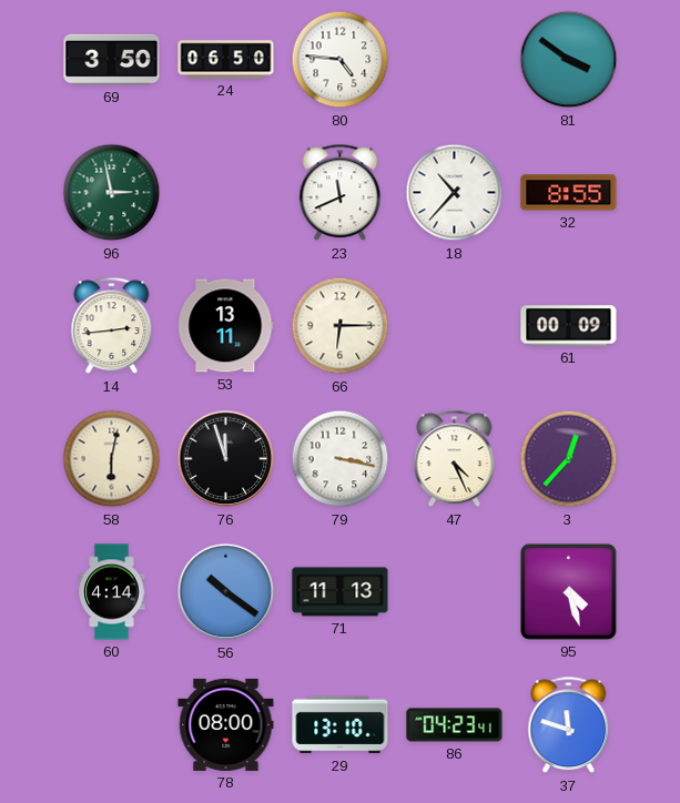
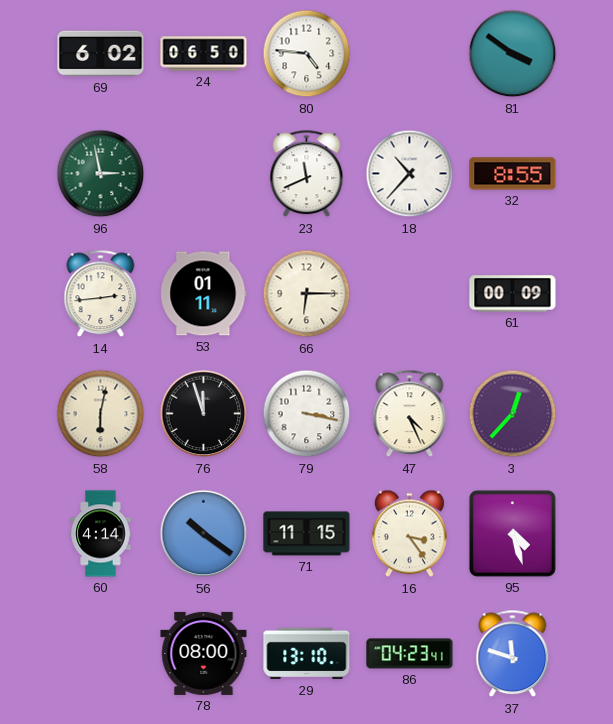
69: 3:50 -> 6:02
53: 13:11 -> 01:11
71: 11:13 -> 11:15
16: none -> 3:24
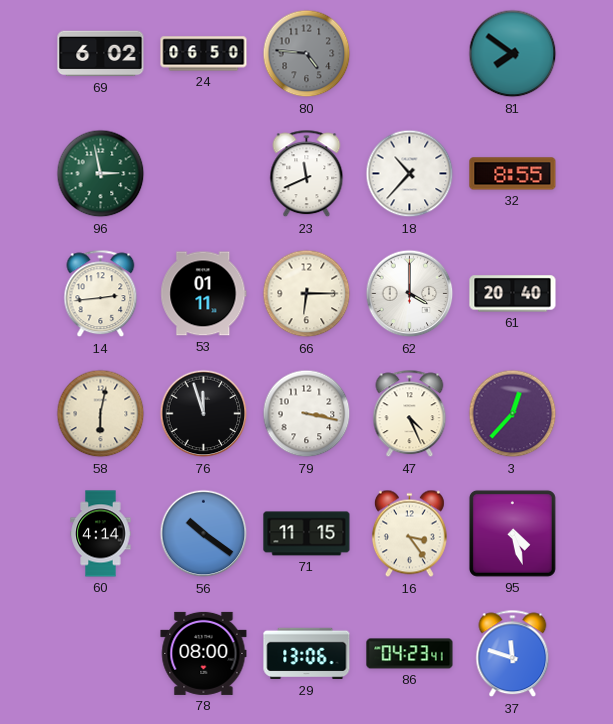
80 dial: white -> grey
81: 3:51 -> 7:51
62: none -> 4:00
61: 00:09 -> 20:40
29: 13:10 -> 13:06
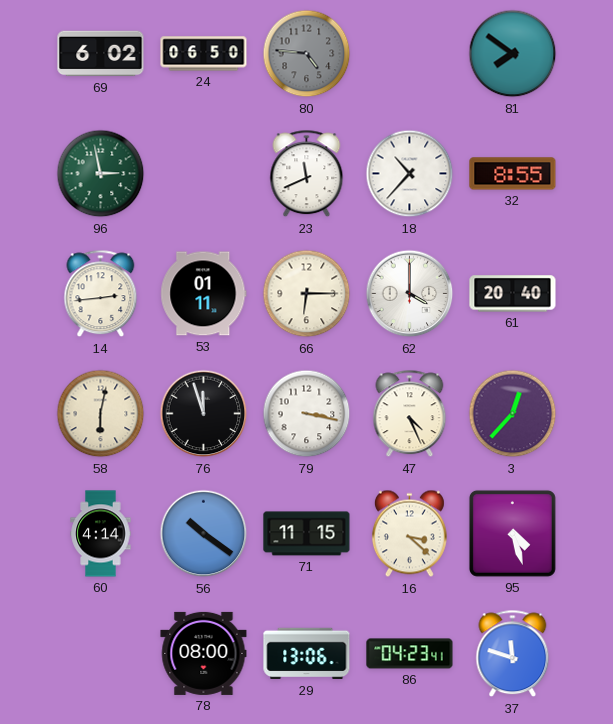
16: 3:24 -> 3:22
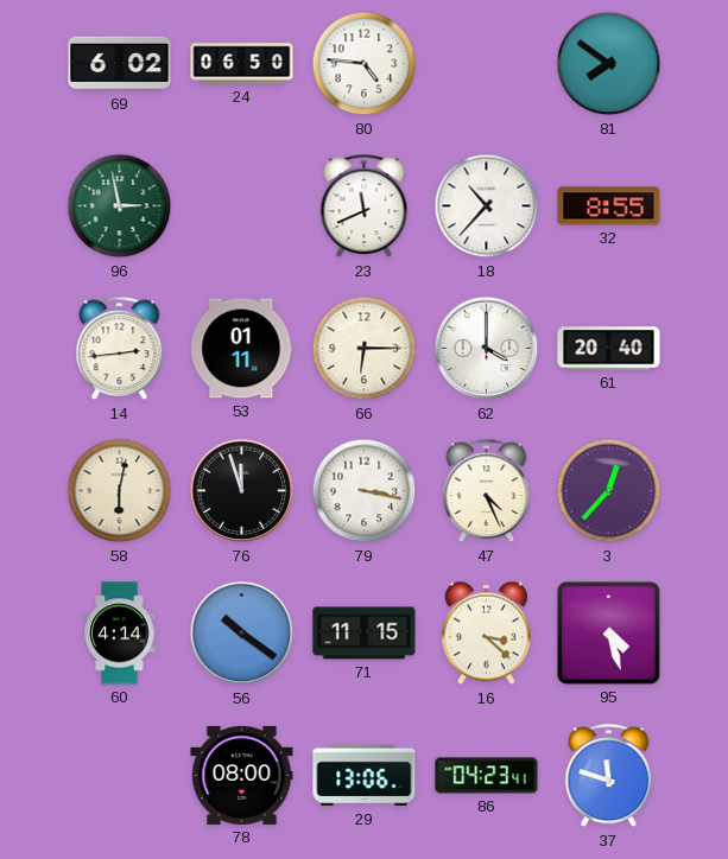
80 dial: grey -> white
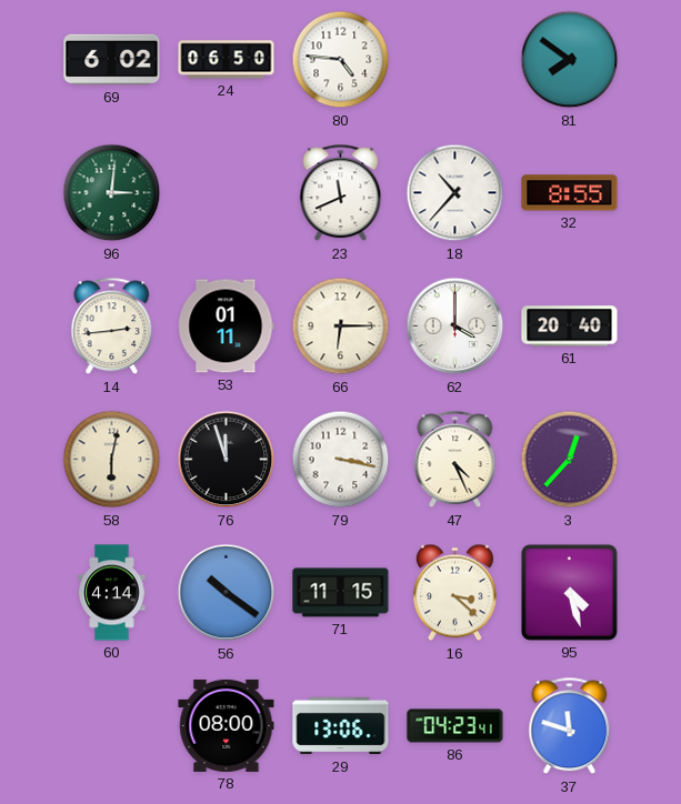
96: 2:58 -> 3:01
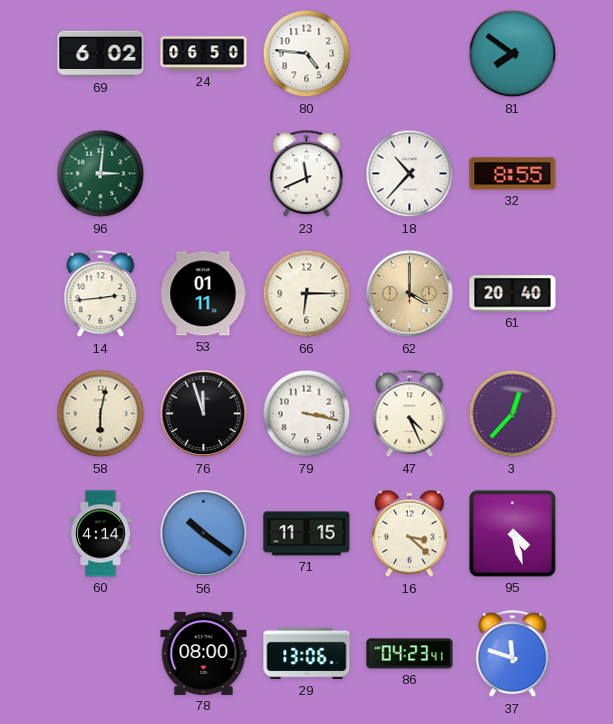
62 dial: white -> champagne
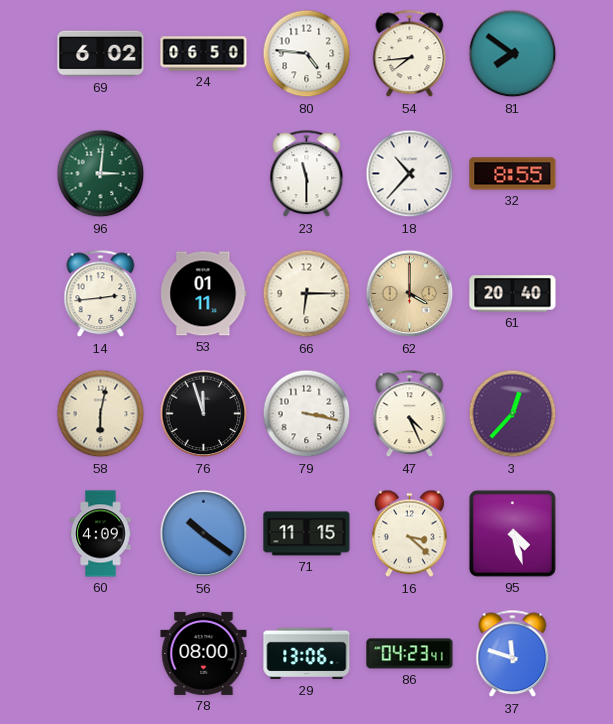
54: none -> 7:44
23: 11:41 -> 11:30
60: 4:14 -> 4:09
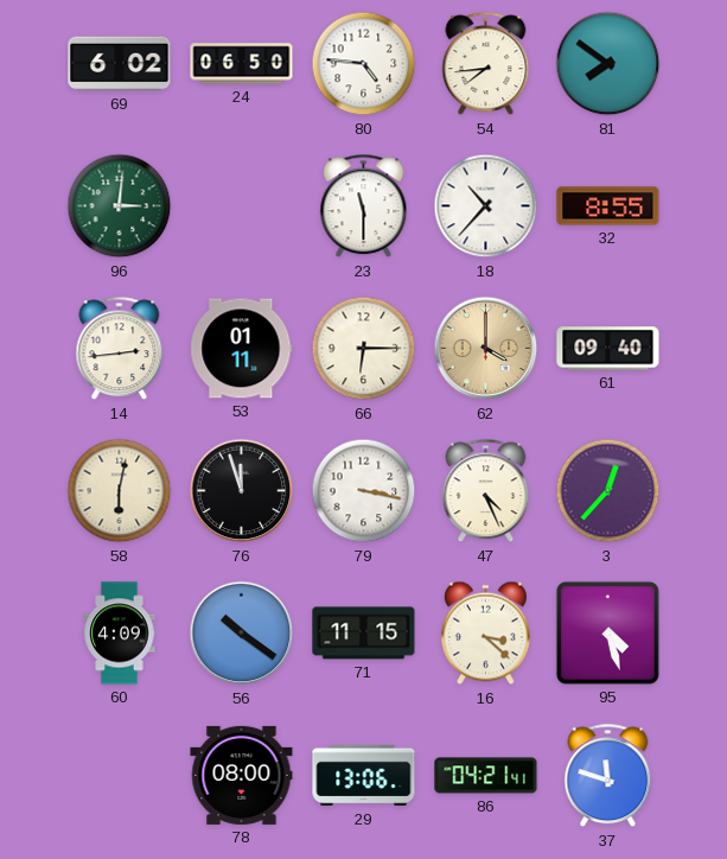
61: 20:40 -> 09:40
86: 04:23 -> 04:21
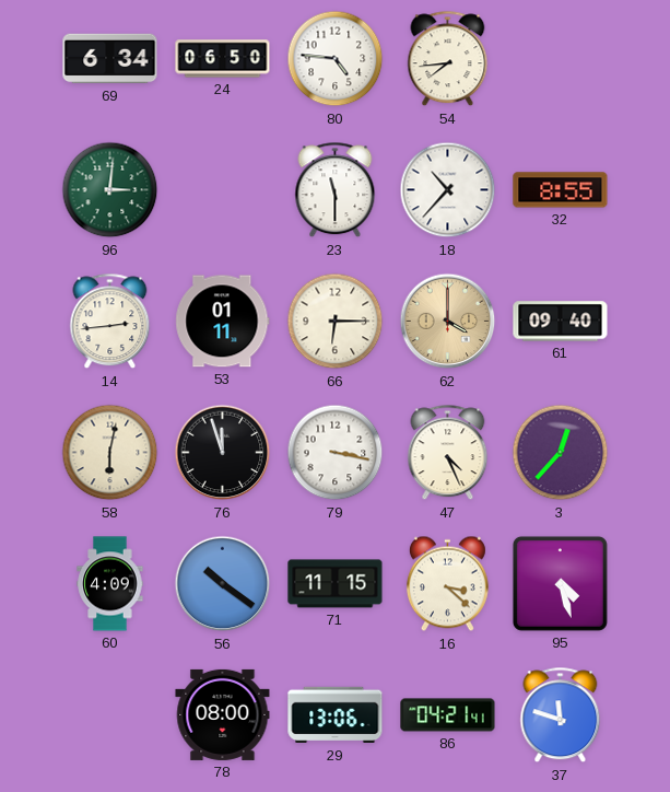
69: 6:02 -> 6:34
81: 7:51 -> none
